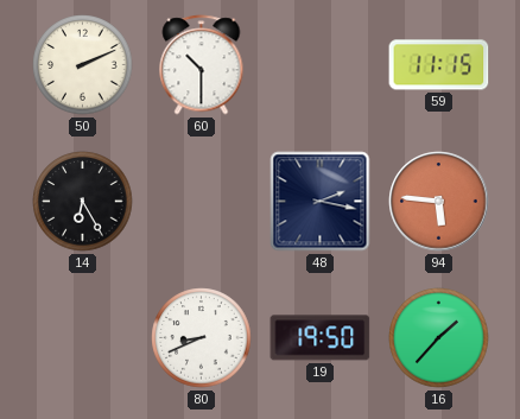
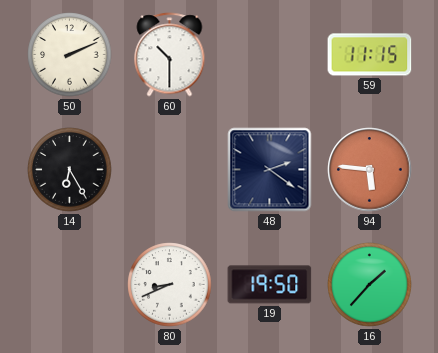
48: 2:17 -> 2:21
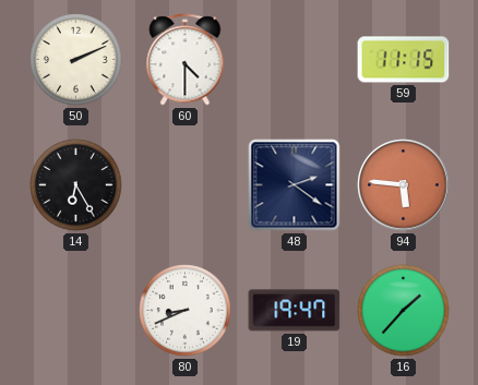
60: 10:30 -> 4:30
19: 19:50 -> 19:47
